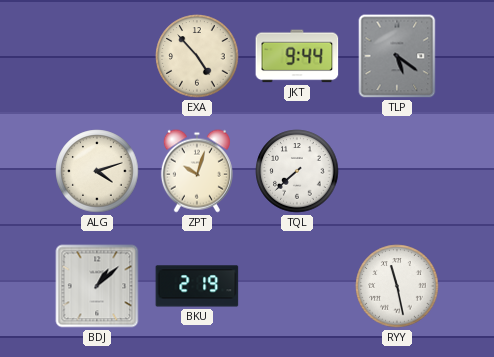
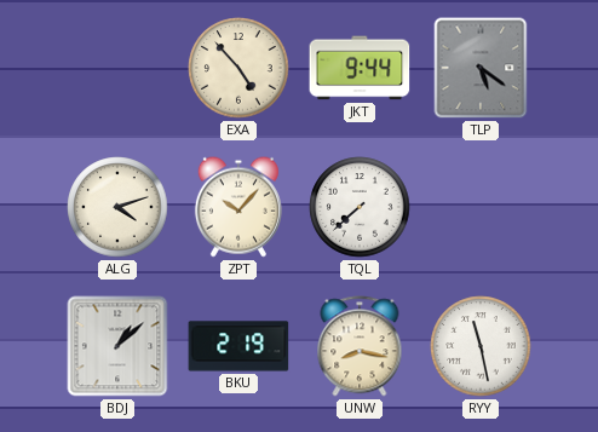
ZPT: 10:03 -> 10:07
UNW: none -> 8:17
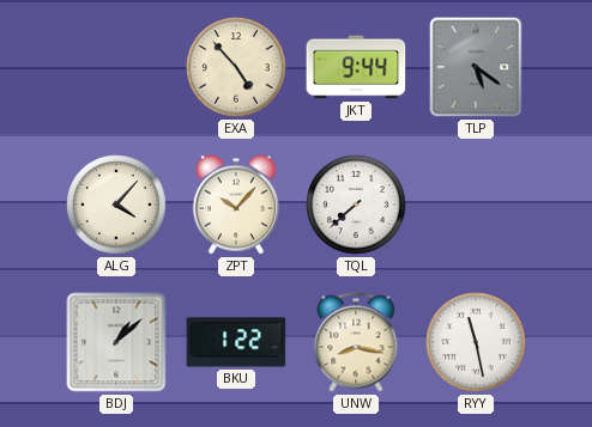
ALG: 4:12 -> 4:07
BKU: 2:19 -> 1:22
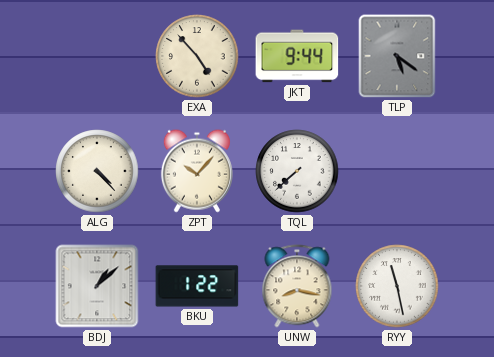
ALG: 4:07 -> 4:23
